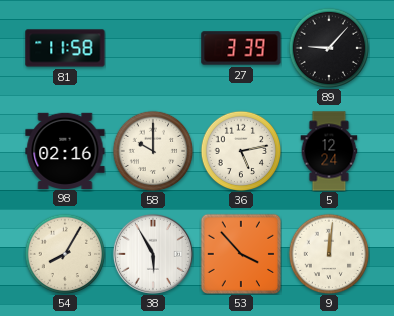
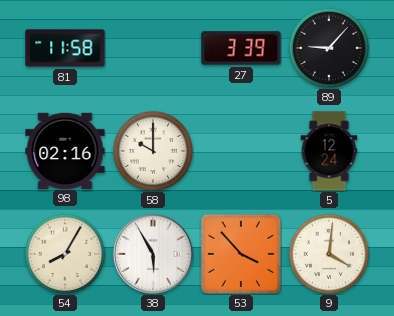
36: 5:13 -> none
9: 12:01 -> 4:01
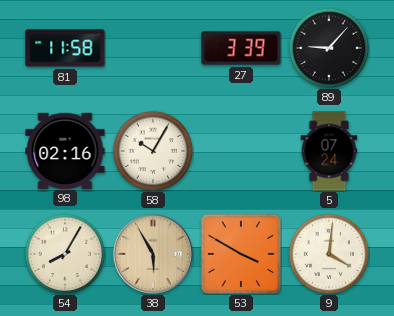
58: 10:00 -> 10:05
5: 12:24 -> 07:24
38 dial: white -> champagne
53: 3:53 -> 3:50
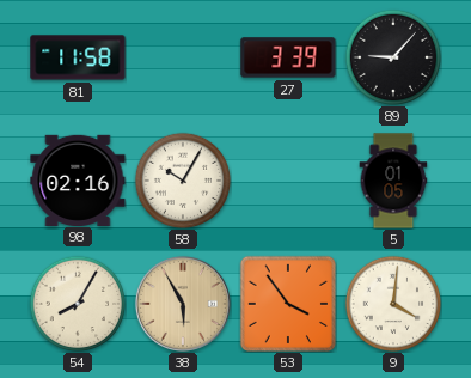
5: 07:24 -> 01:05
53: 3:50 -> 3:54
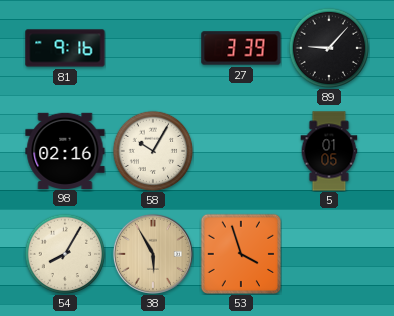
81: 11:58 -> 9:16
53: 3:54 -> 3:57
9: 4:01 -> none
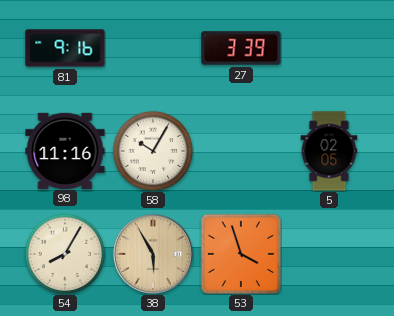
89: 9:07 -> none
98: 02:16 -> 11:16
5: 01:05 -> 02:05
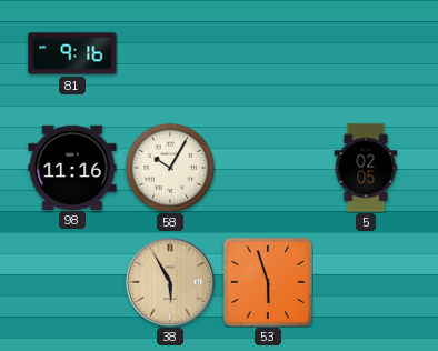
27: 3:39 -> none
54: 8:05 -> none
53: 3:57 -> 5:57
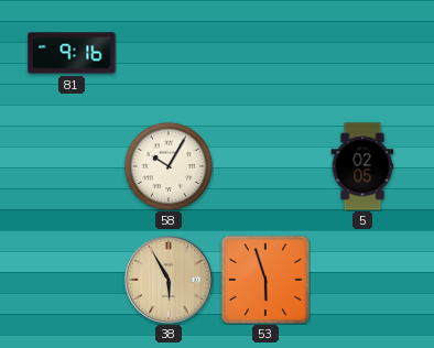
98: 11:16 -> none
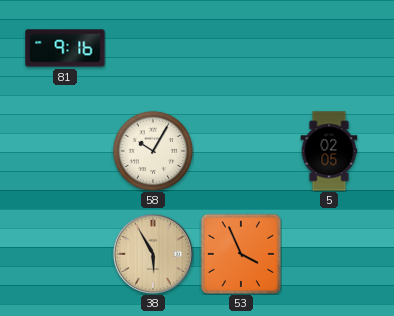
53: 5:57 -> 3:56
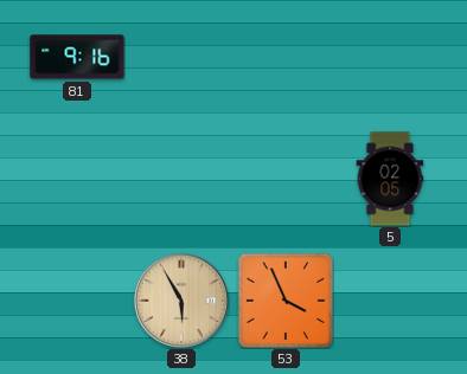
58: 10:05 -> none
